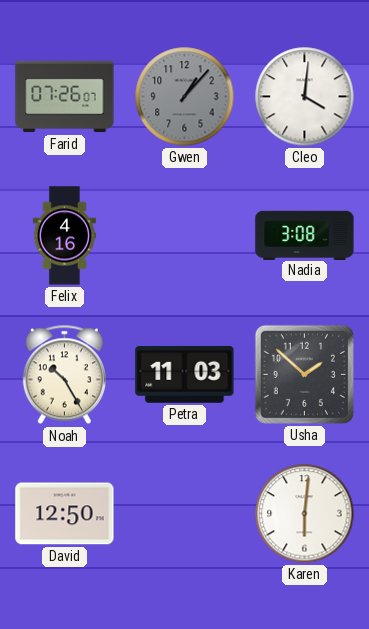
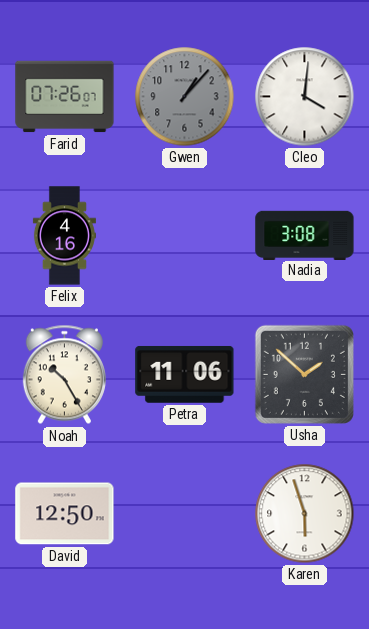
Petra: 11:03 -> 11:06
Karen: 6:01 -> 5:57
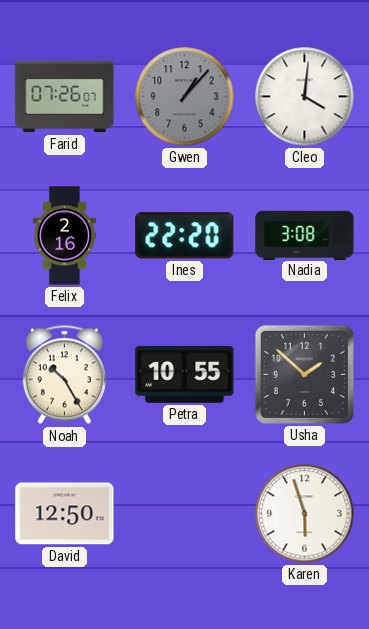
Felix: 4:16 -> 2:16
Ines: none -> 22:20
Petra: 11:06 -> 10:55
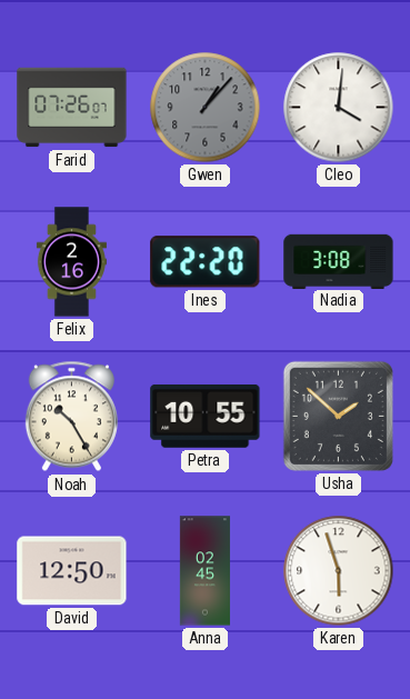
Anna: none -> 02:45
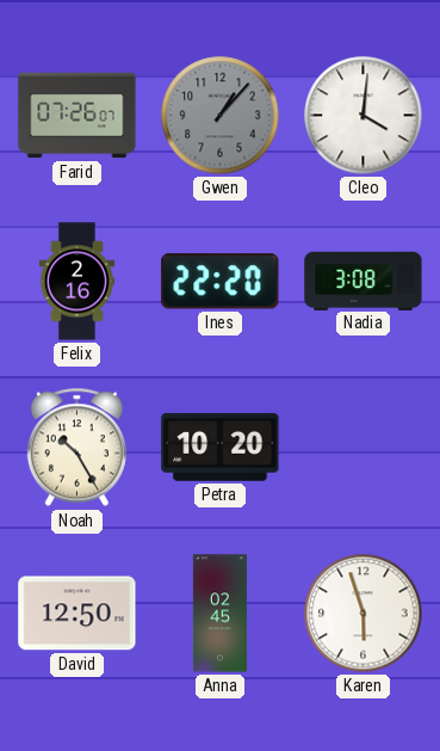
Petra: 10:55 -> 10:20
Usha: 1:52 -> none
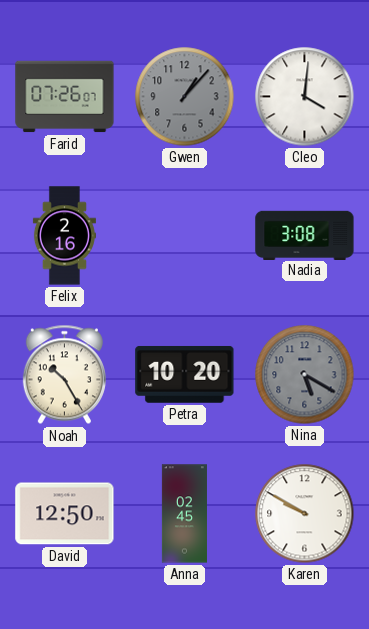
Ines: 22:20 -> none
Nina: none -> 5:20
Karen: 5:57 -> 9:50
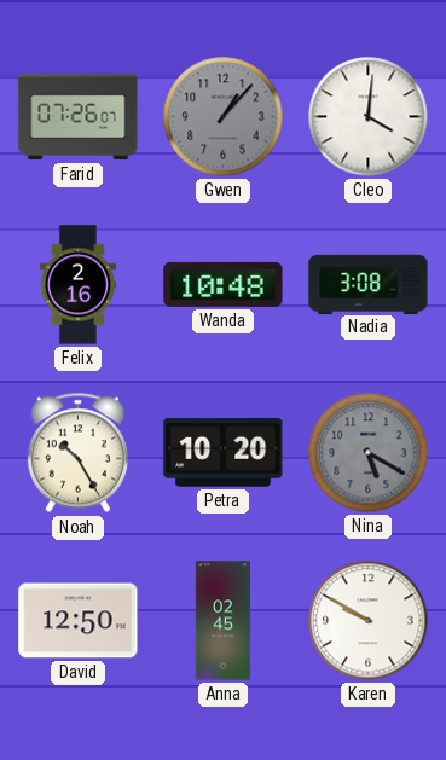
Wanda: none -> 10:48
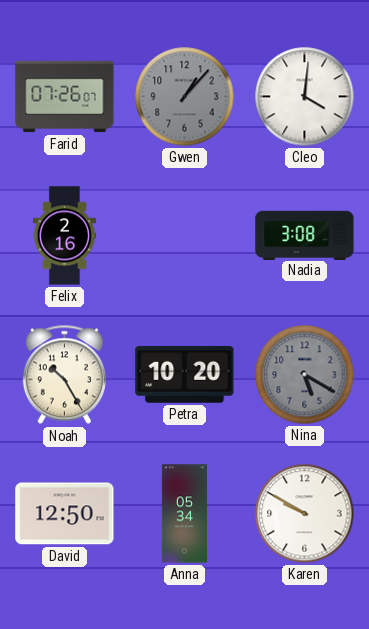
Wanda: 10:48 -> none
Anna: 02:45 -> 05:34
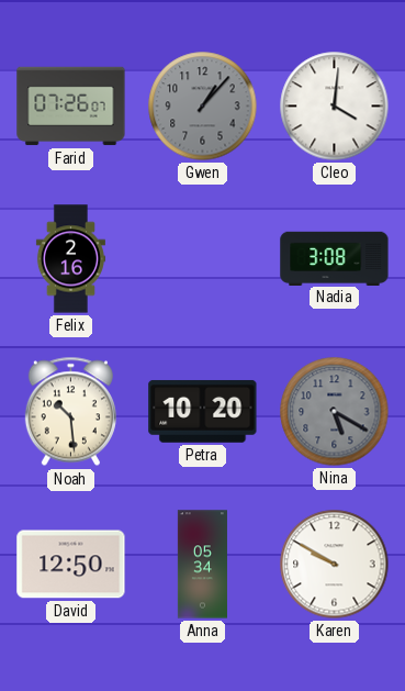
Noah: 10:25 -> 10:29
